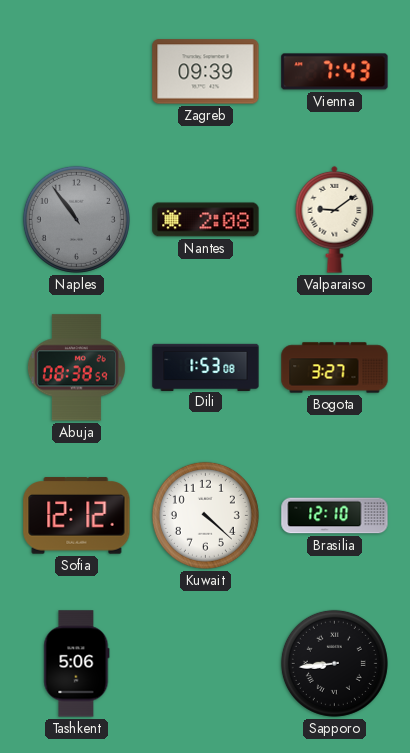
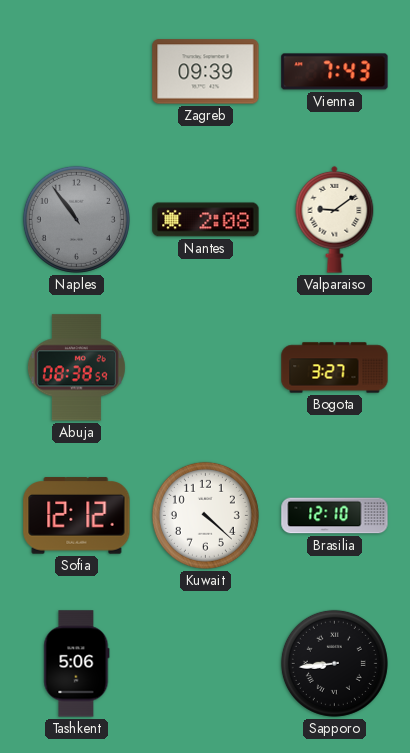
Dili: 1:53 -> none
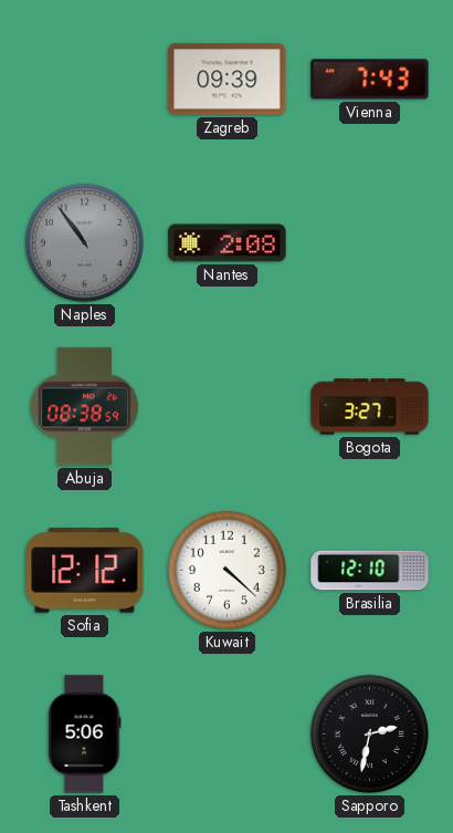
Valparaiso: 9:09 -> none
Sapporo: 8:44 -> 2:32
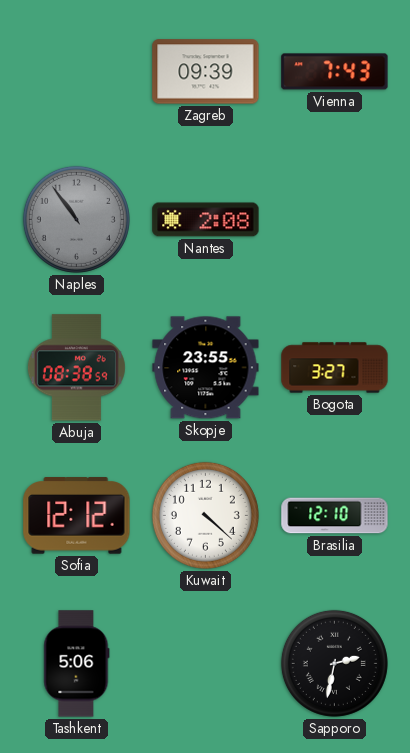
Skopje: none -> 23:55
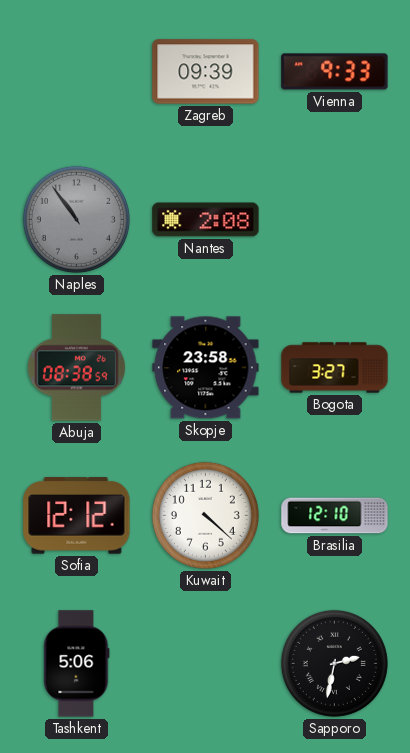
Vienna: 7:43 -> 9:33
Skopje: 23:55 -> 23:58
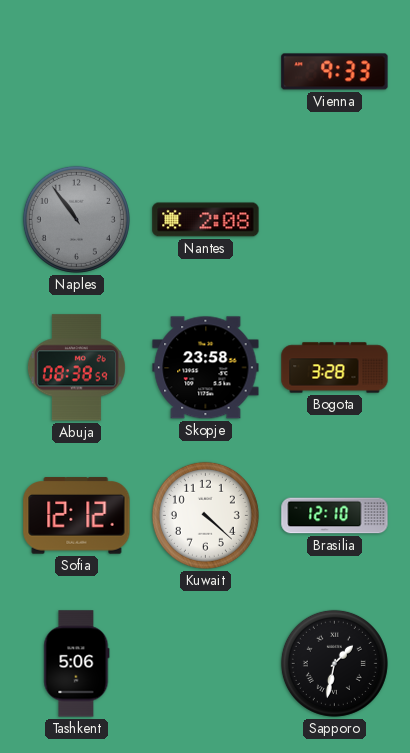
Zagreb: 09:39 -> none
Bogota: 3:27 -> 3:28
Sapporo: 2:32 -> 1:32
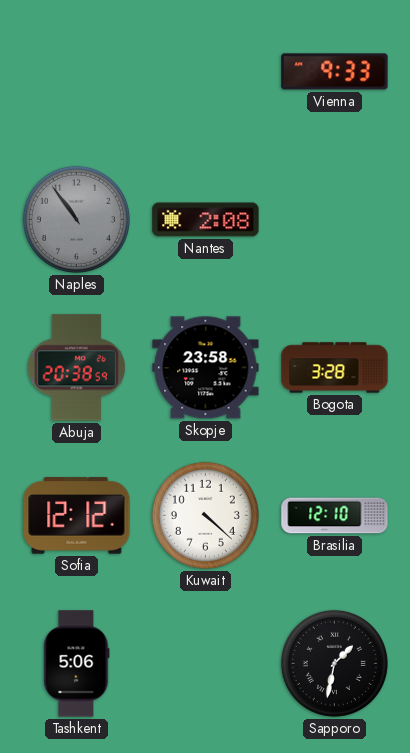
Abuja: 08:38 -> 20:38
